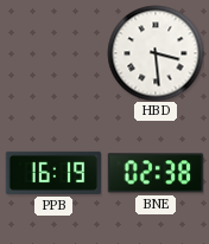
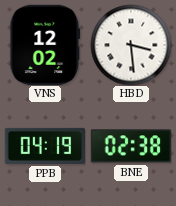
VNS: none -> 12:02
PPB: 16:19 -> 04:19
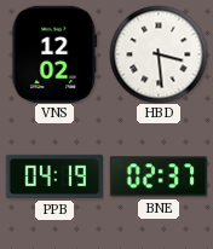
BNE: 02:38 -> 02:37
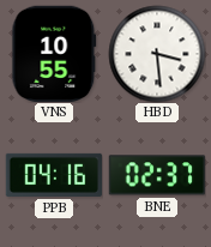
VNS: 12:02 -> 10:55
PPB: 04:19 -> 04:16
